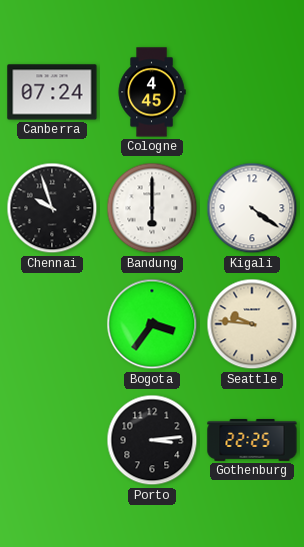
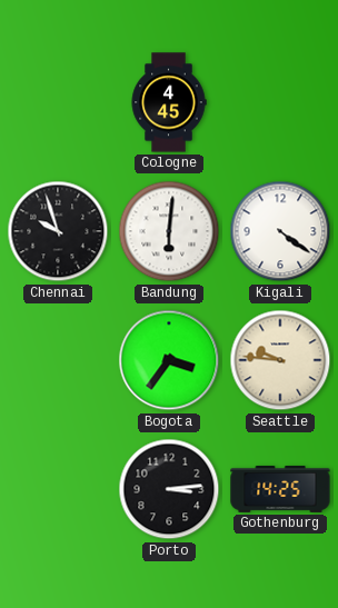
Canberra: 07:24 -> none
Bandung: 6:00 -> 6:01
Gothenburg: 22:25 -> 14:25
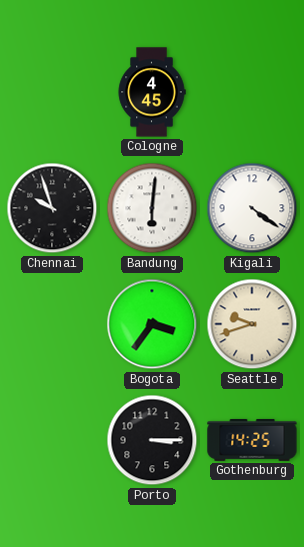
Seattle: 9:46 -> 9:42
Porto: 3:14 -> 3:15
